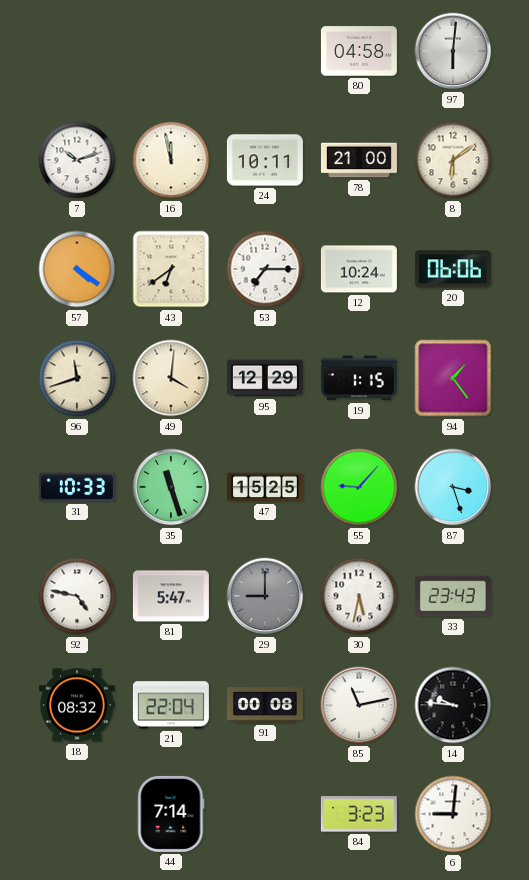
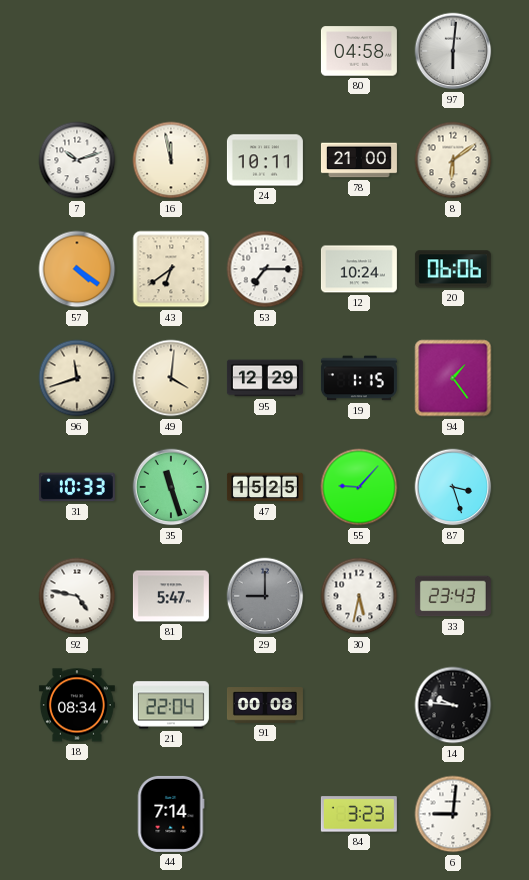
18: 08:32 -> 08:34
85: 11:13 -> none
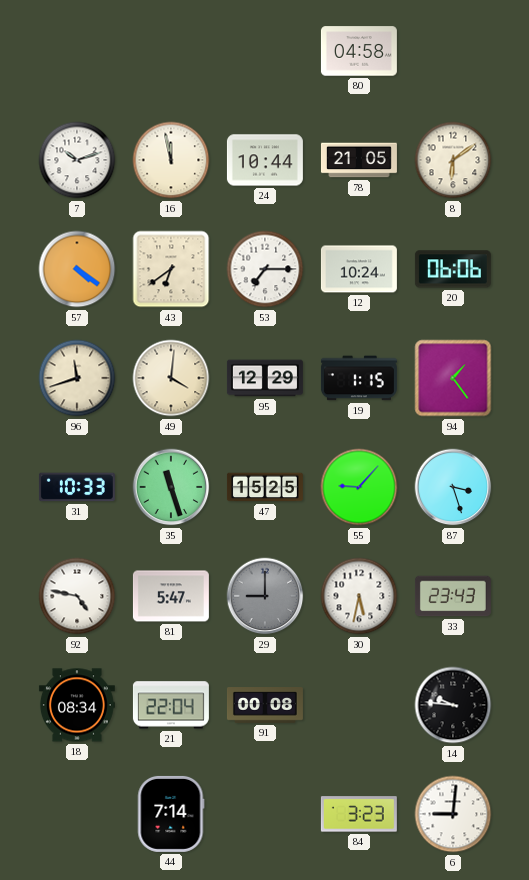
97: 6:01 -> none
24: 10:11 -> 10:44
78: 21:00 -> 21:05
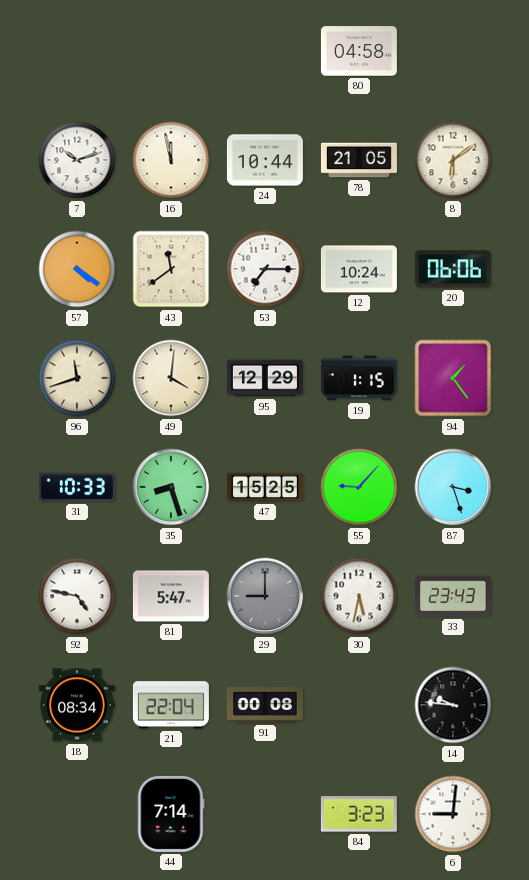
43: 6:39 -> 11:39
35: 11:27 -> 8:27
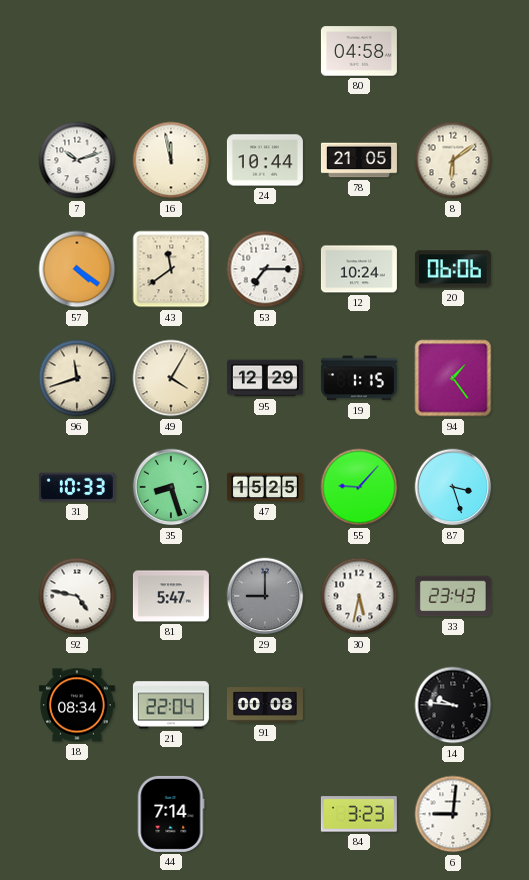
49: 4:01 -> 4:05
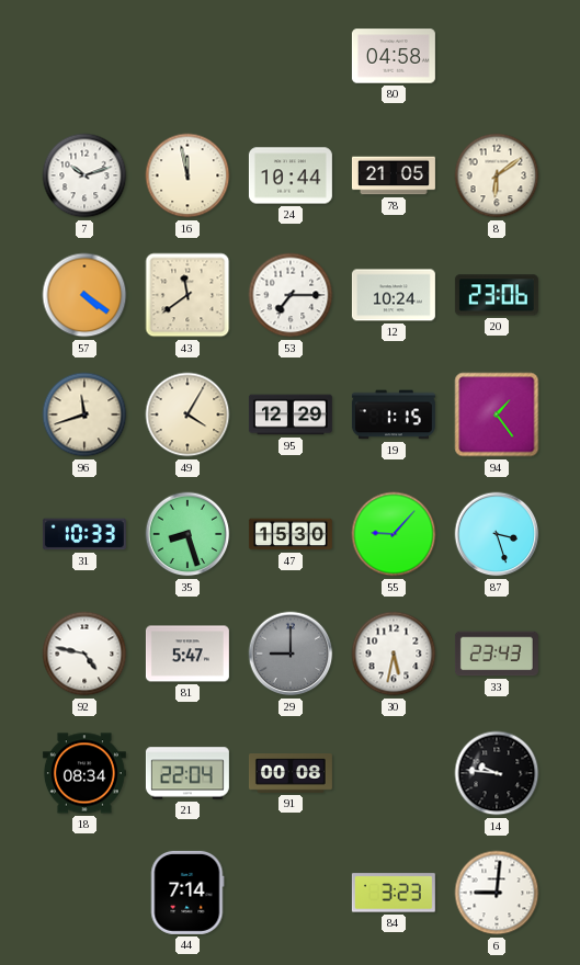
20: 06:06 -> 23:06
47: 15:25 -> 15:30
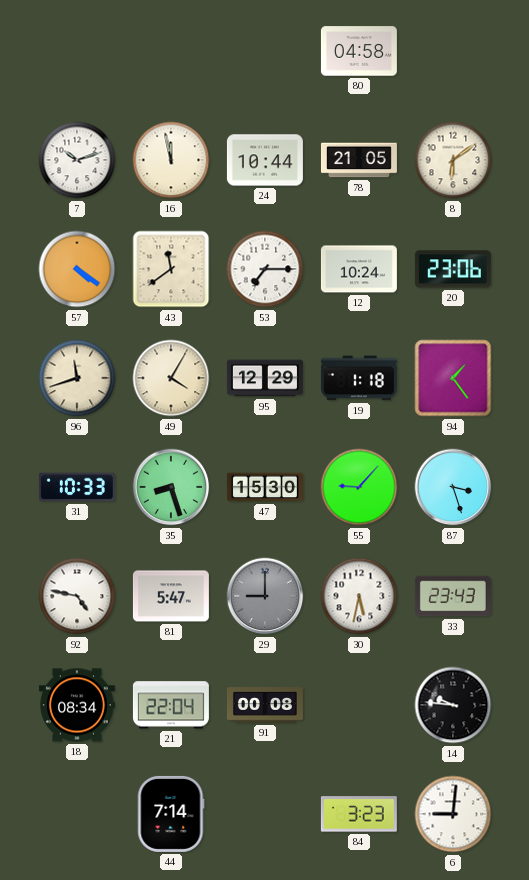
19: 1:15 -> 1:18
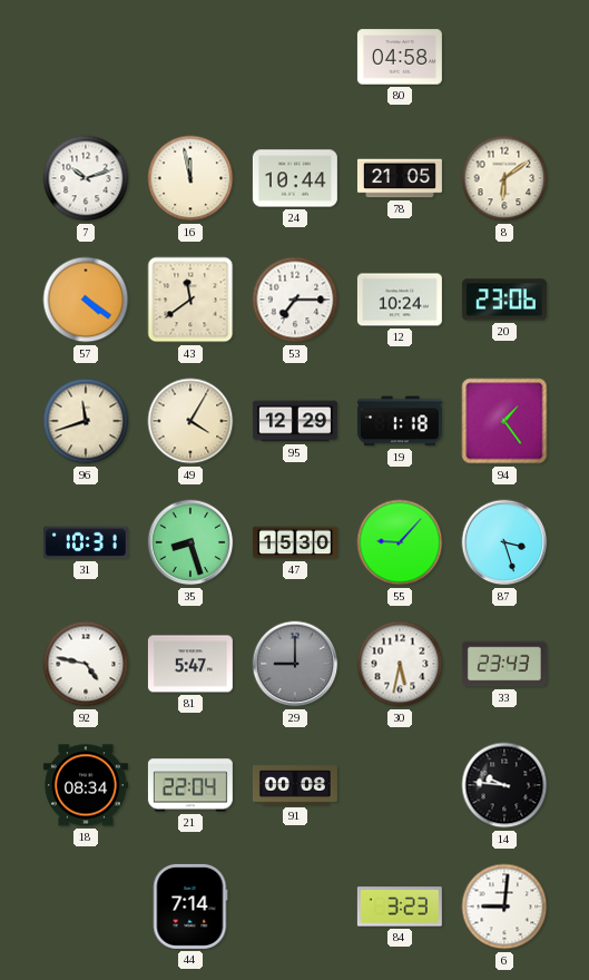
31: 10:33 -> 10:31
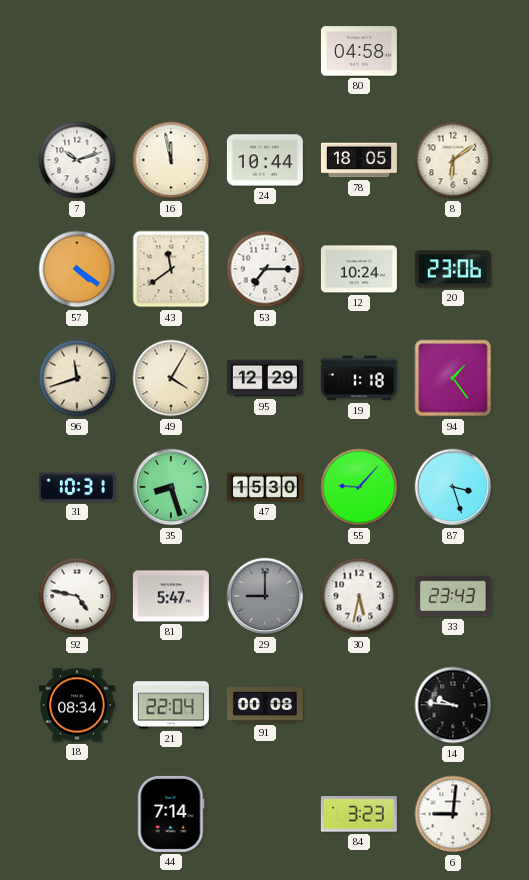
78: 21:05 -> 18:05
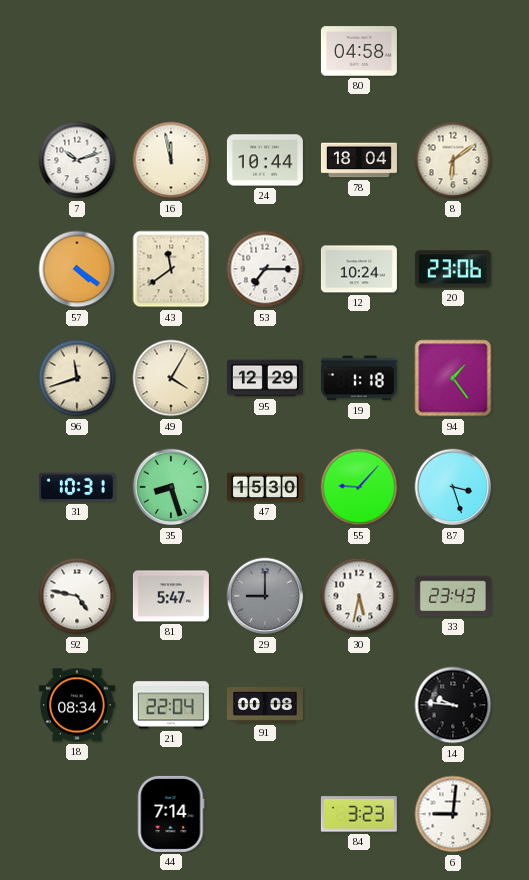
78: 18:05 -> 18:04
